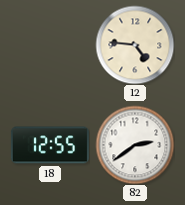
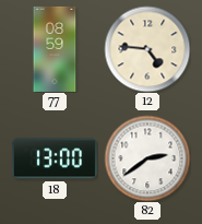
77: none -> 08:59
18: 12:55 -> 13:00
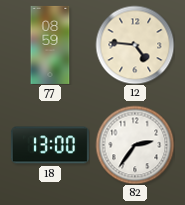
82: 2:39 -> 2:36
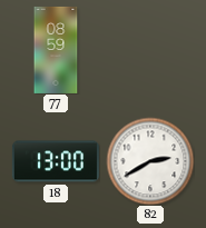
12: 4:46 -> none
82: 2:36 -> 2:40
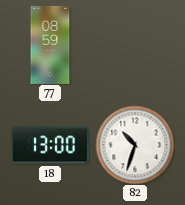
82: 2:40 -> 10:33
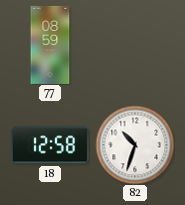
18: 13:00 -> 12:58
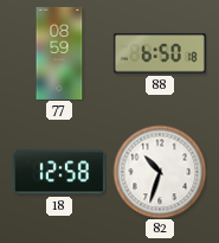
88: none -> 6:50
